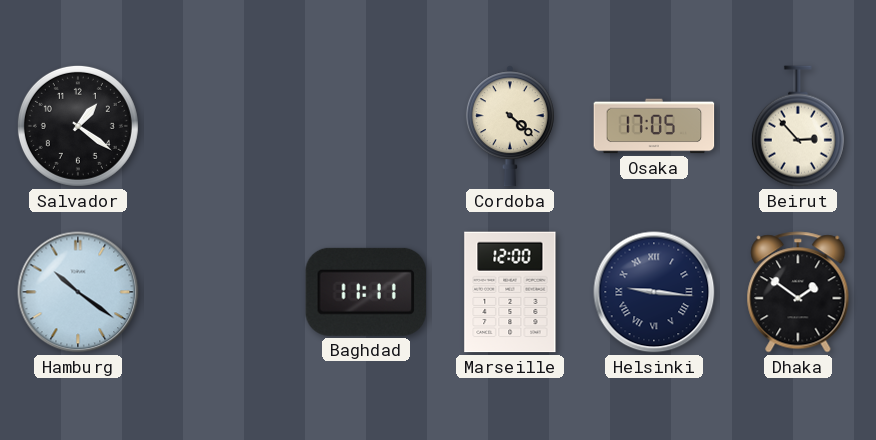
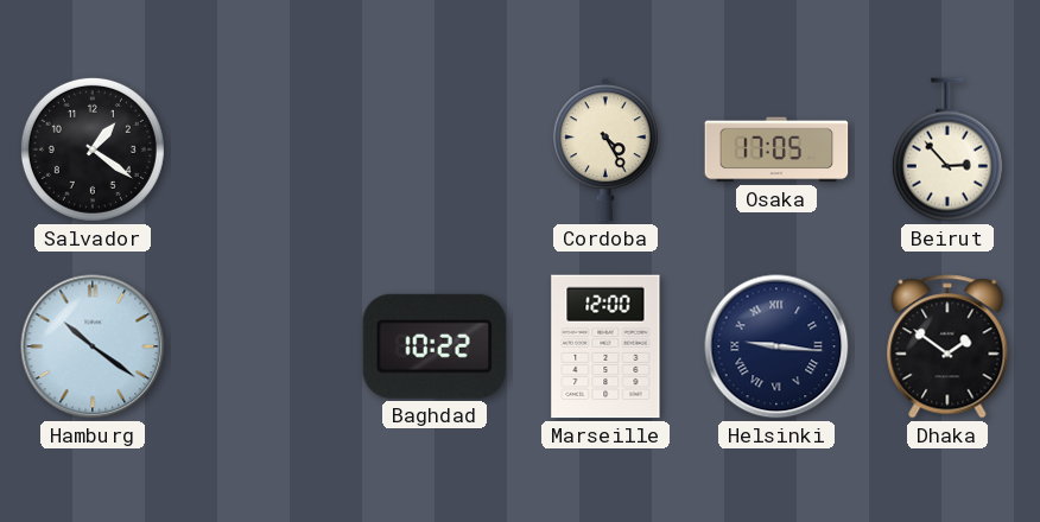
Cordoba: 4:22 -> 4:25
Baghdad: 11:11 -> 10:22
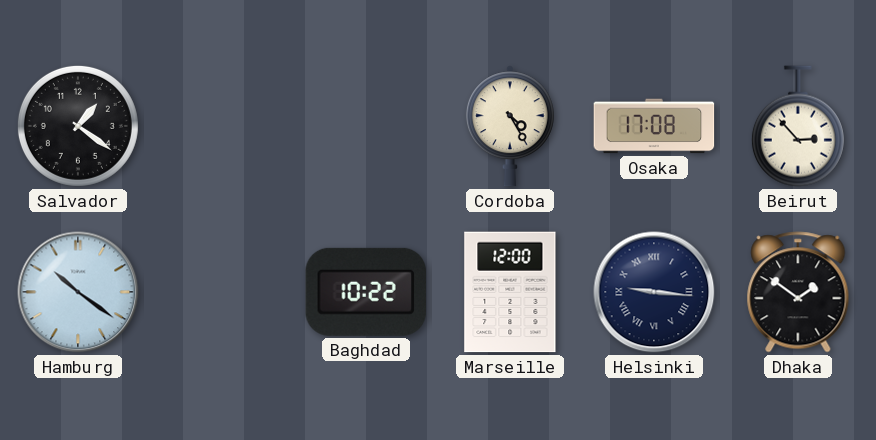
Osaka: 17:05 -> 17:08
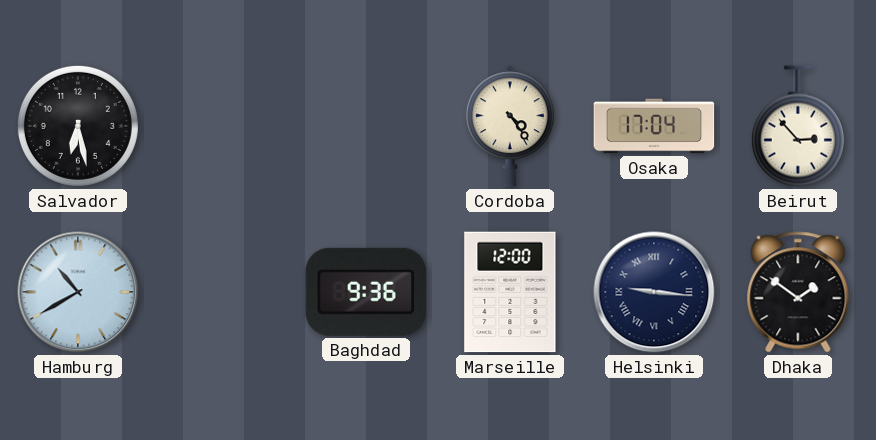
Salvador: 1:21 -> 6:28
Cordoba: 4:25 -> 4:24
Osaka: 17:08 -> 17:04
Hamburg: 10:21 -> 10:40
Baghdad: 10:22 -> 9:36
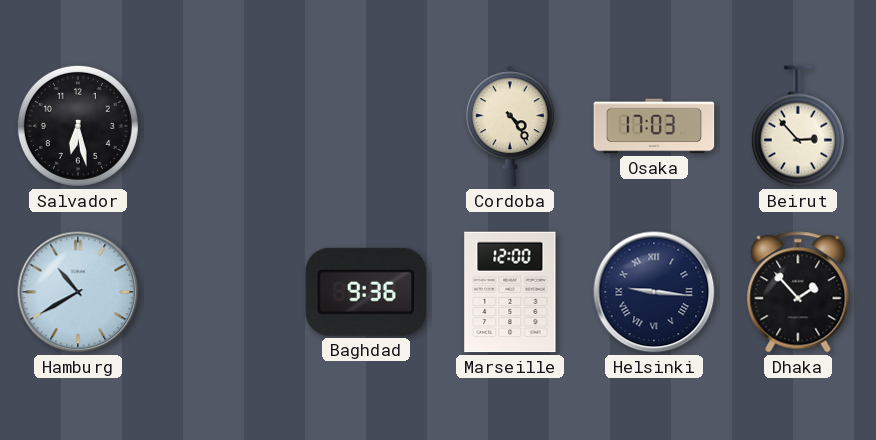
Osaka: 17:04 -> 17:03
Dhaka: 1:51 -> 1:53
